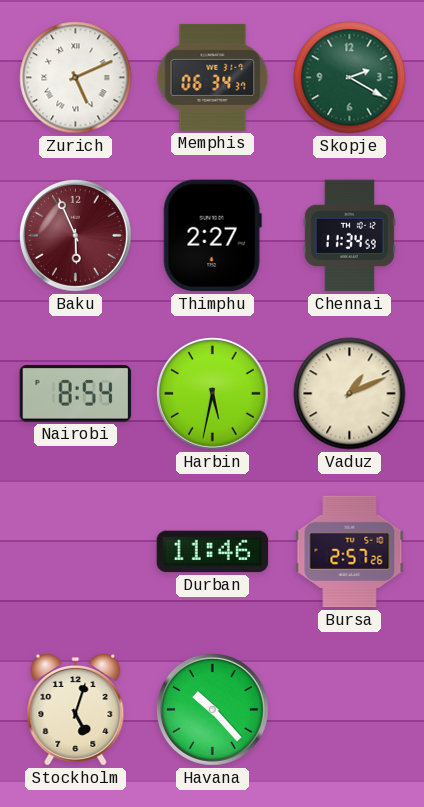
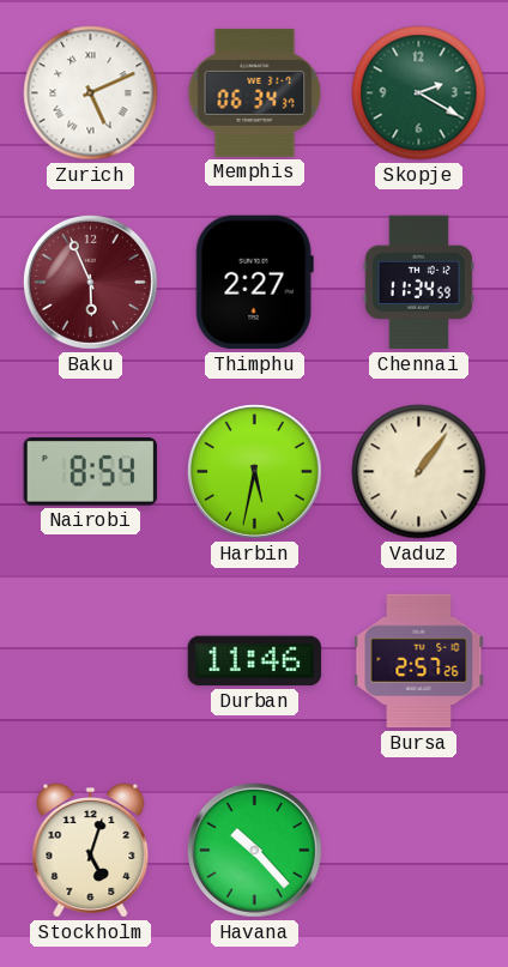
Vaduz: 1:11 -> 1:06
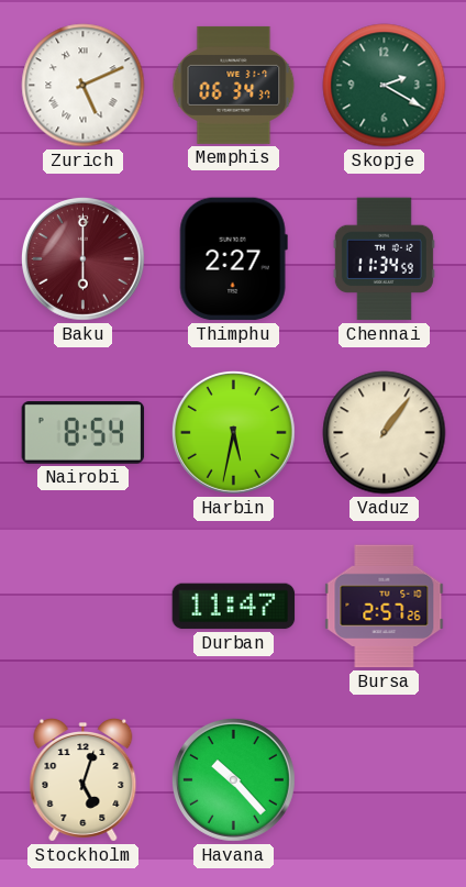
Baku: 5:56 -> 6:00
Durban: 11:46 -> 11:47
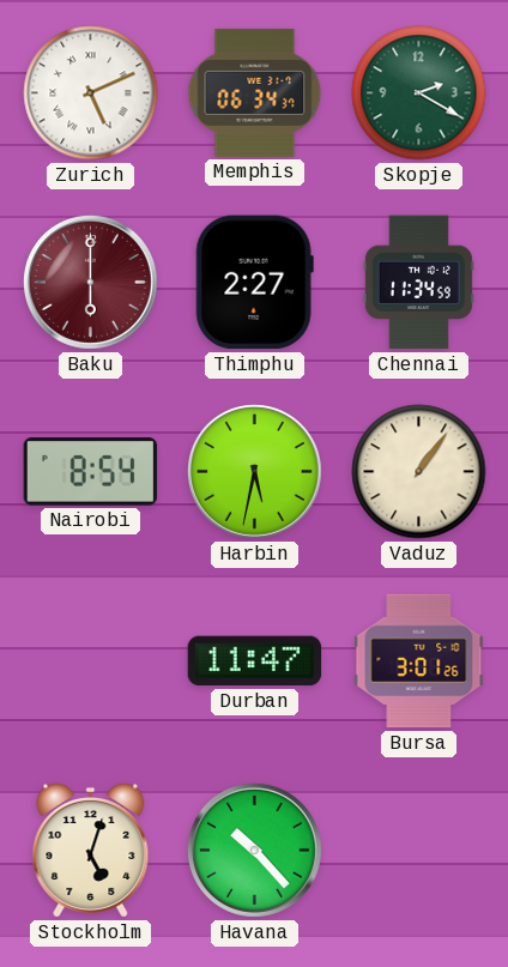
Bursa: 2:57 -> 3:01
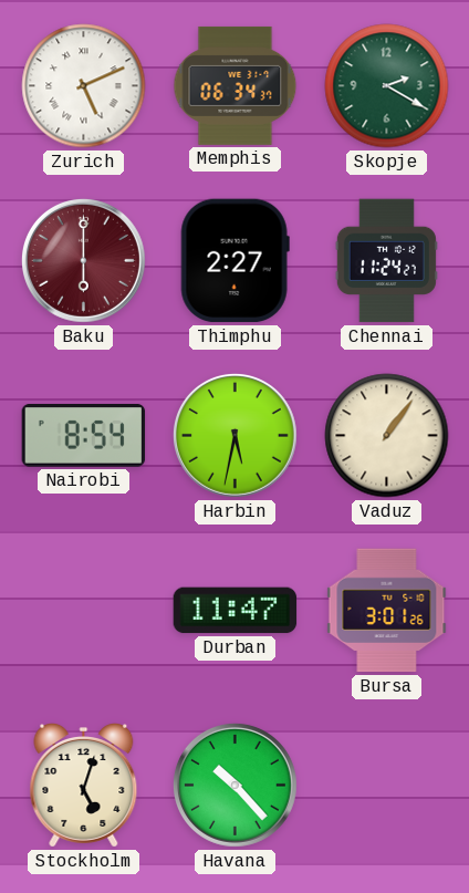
Chennai: 11:34 -> 11:24
